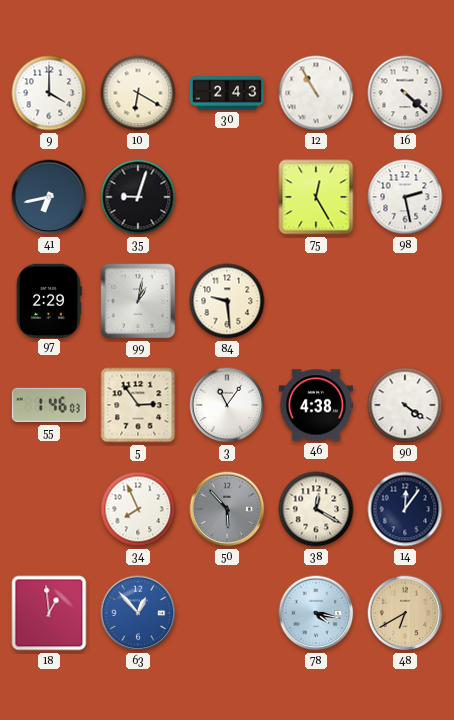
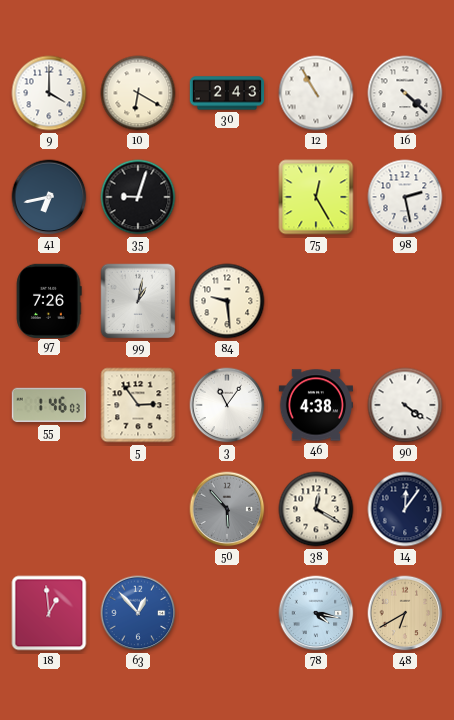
97: 2:29 -> 7:26
34: 7:56 -> none
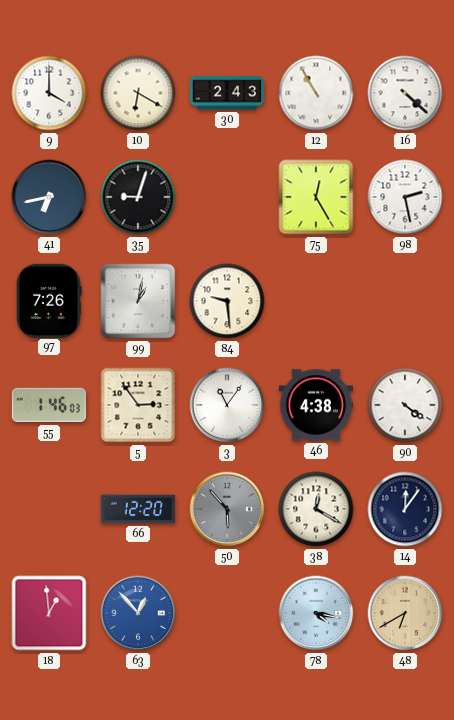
66: none -> 12:20
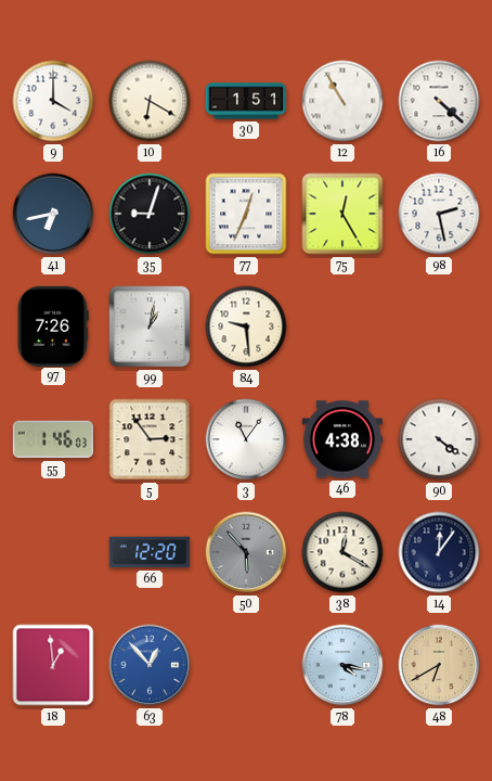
30: 2:43 -> 1:51
77: none -> 12:34
